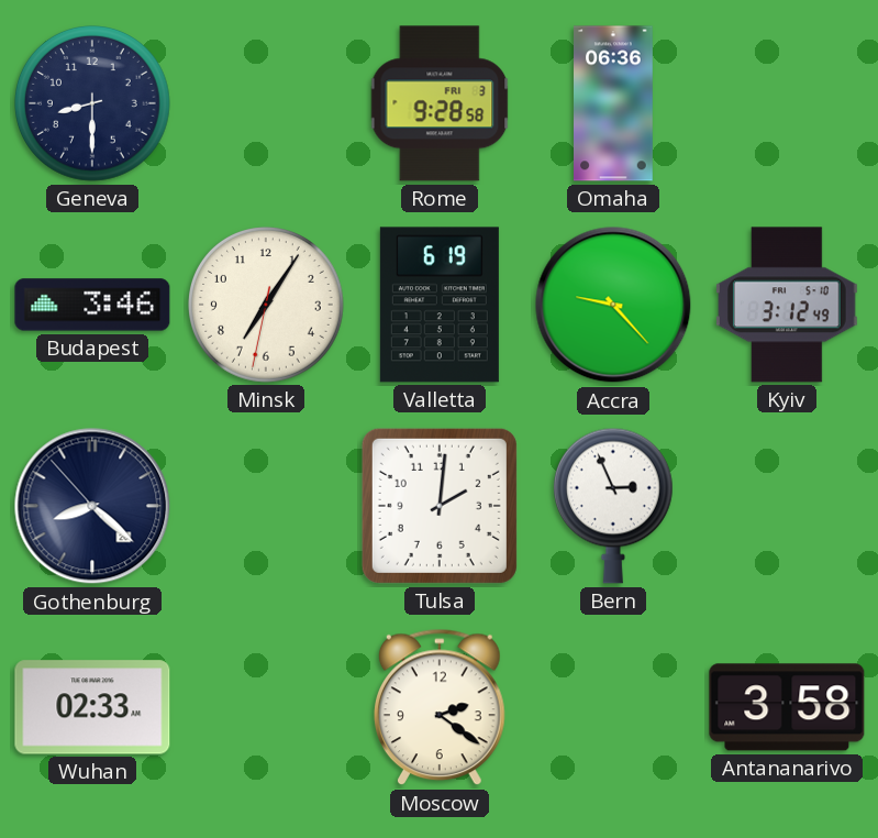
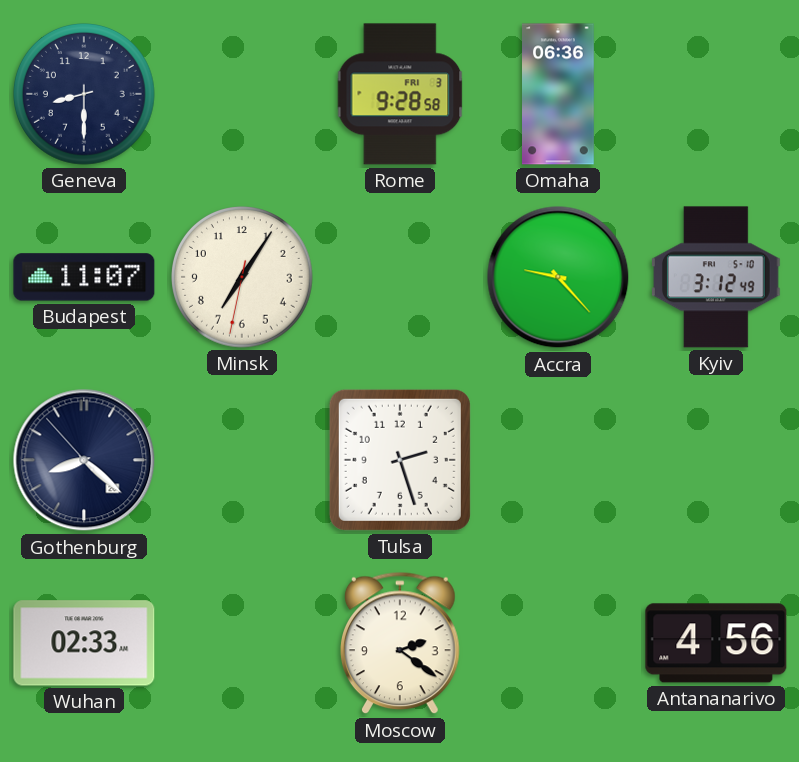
Budapest: 3:46 -> 11:07
Valletta: 6:19 -> none
Tulsa: 2:01 -> 2:27
Bern: 2:56 -> none
Antananarivo: 3:58 -> 4:56
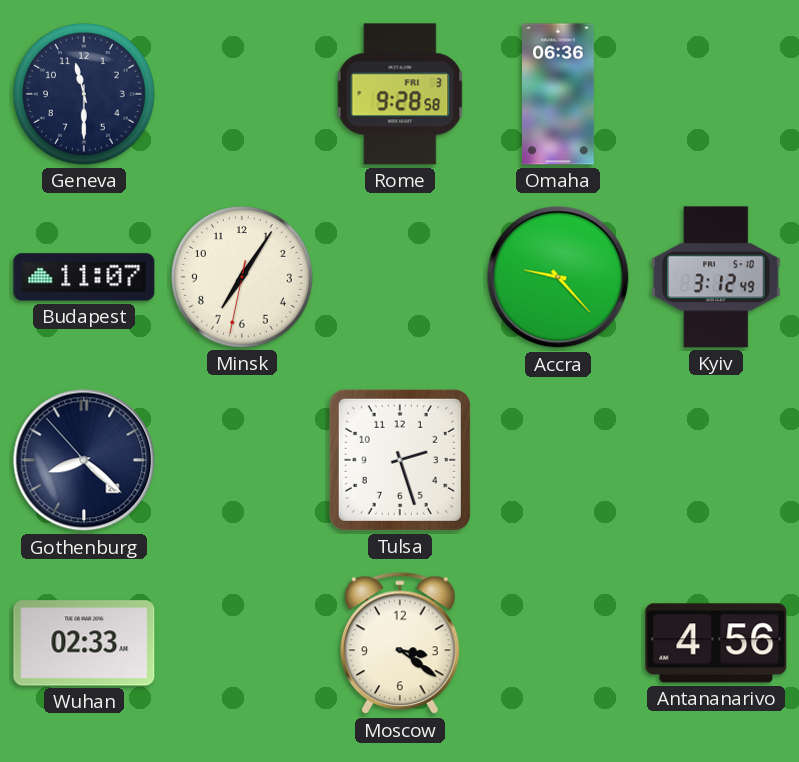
Geneva: 8:30 -> 11:30
Moscow: 2:21 -> 3:21
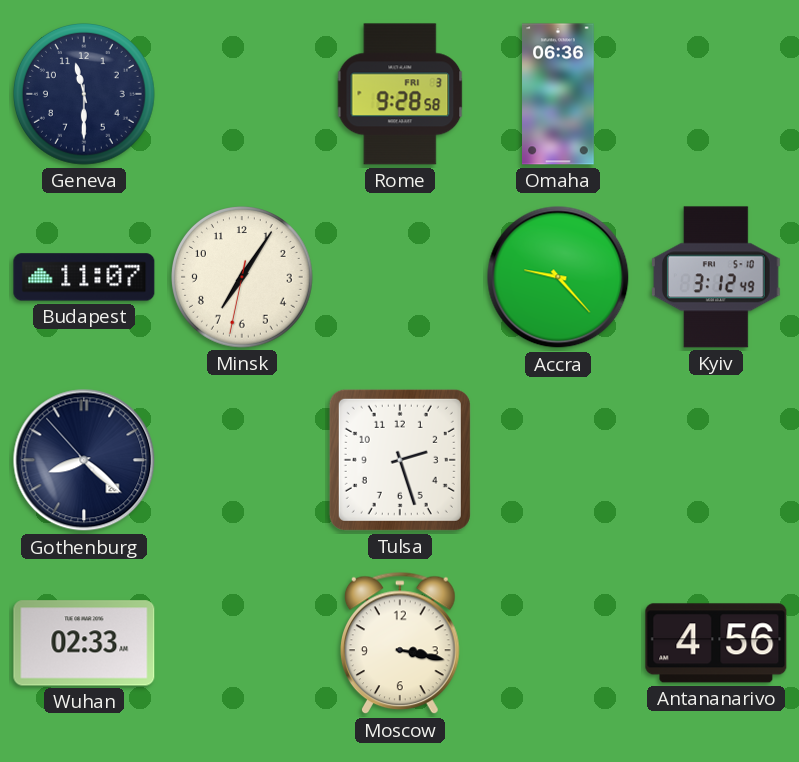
Moscow: 3:21 -> 3:17
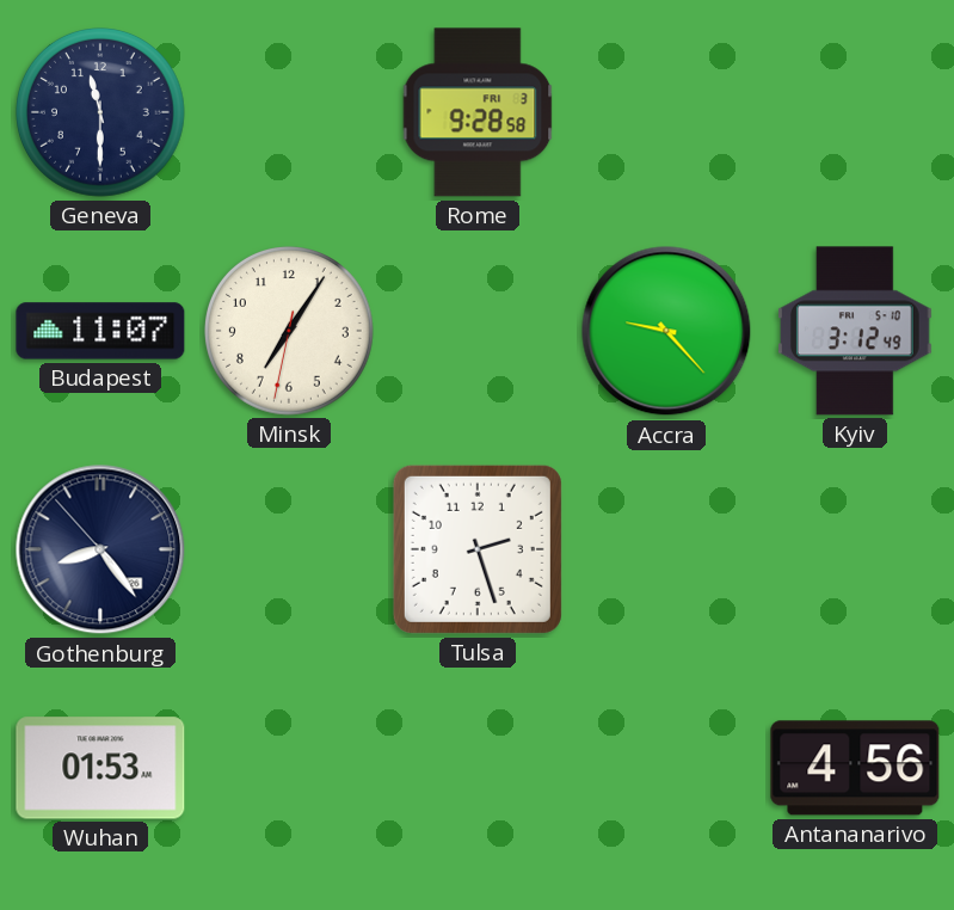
Omaha: 06:36 -> none
Gothenburg: 8:21 -> 8:23
Wuhan: 02:33 -> 01:53
Moscow: 3:17 -> none
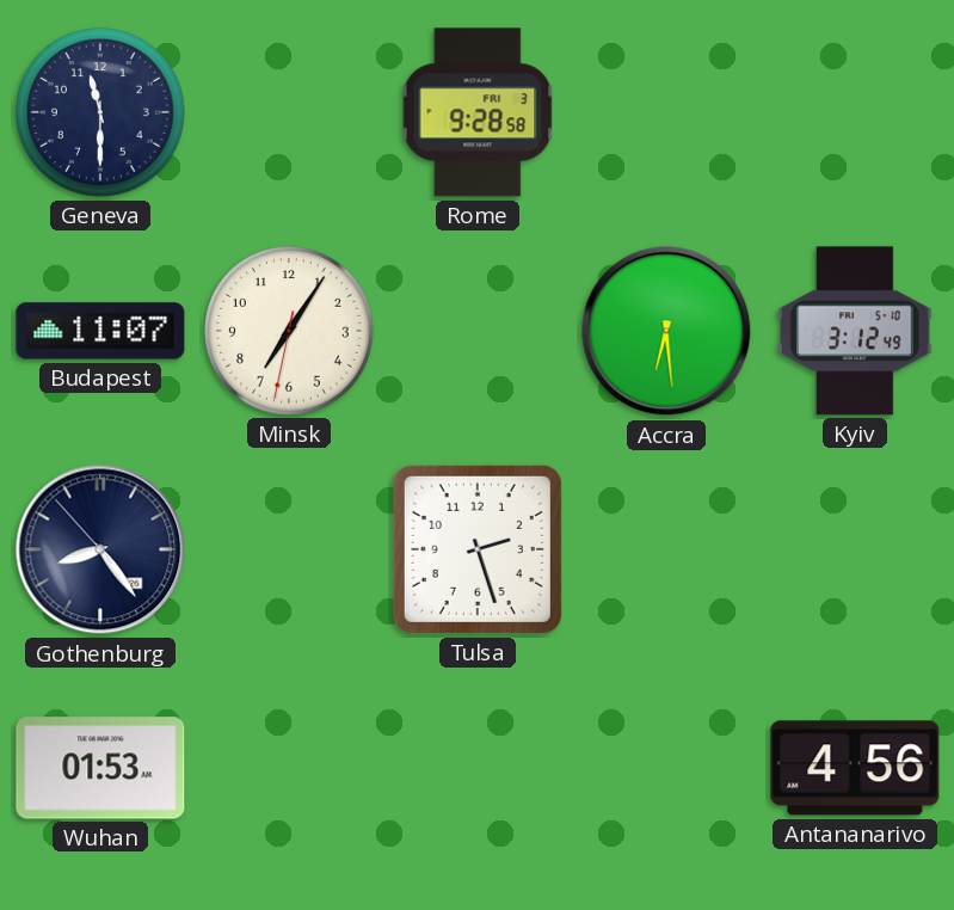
Accra: 9:23 -> 6:29
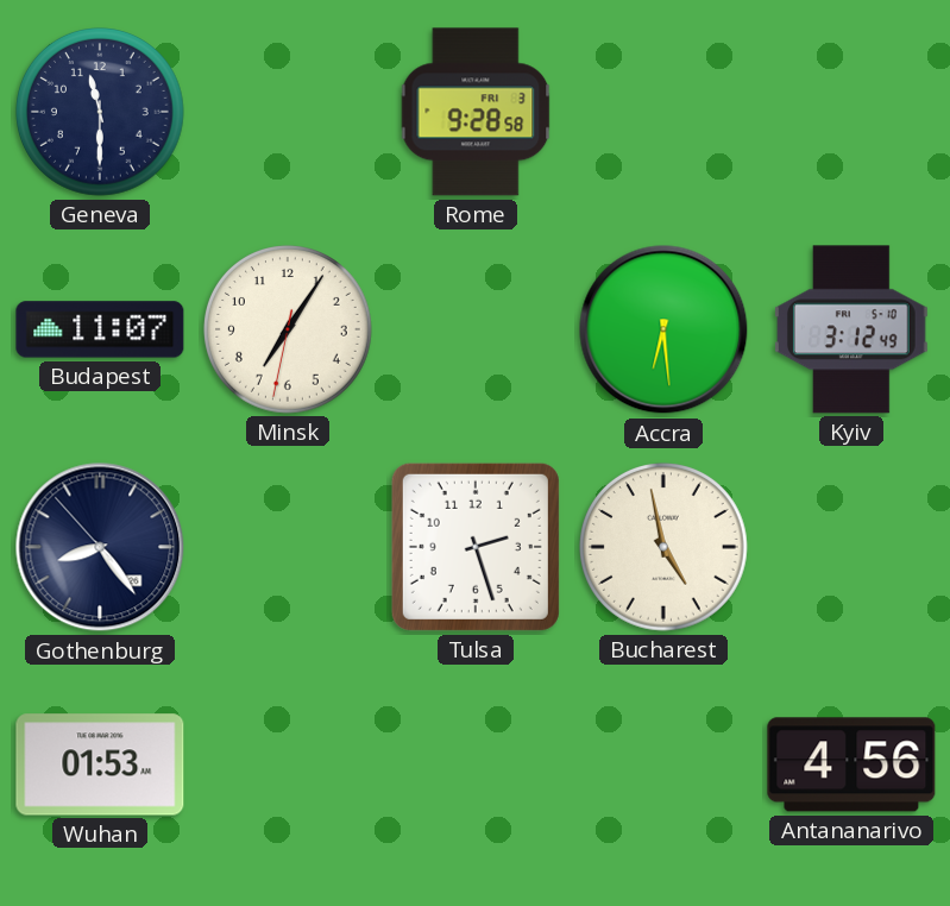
Bucharest: none -> 4:58
